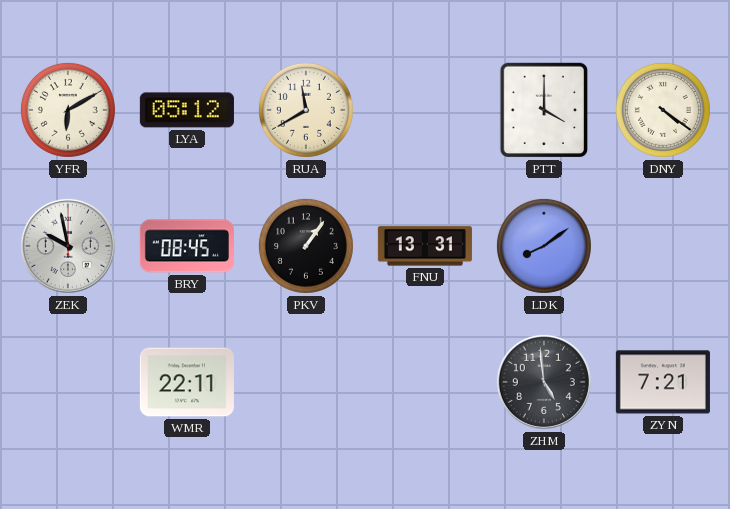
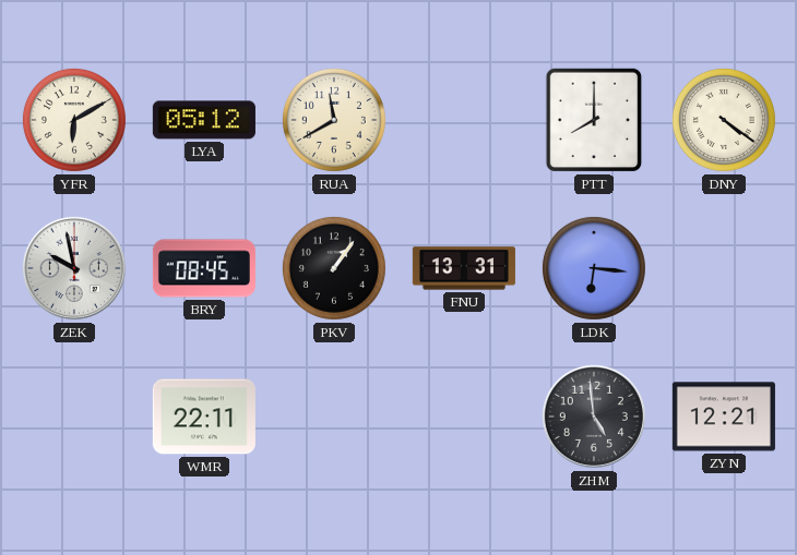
PTT: 4:00 -> 8:00
LDK: 8:09 -> 6:16
ZYN: 7:21 -> 12:21
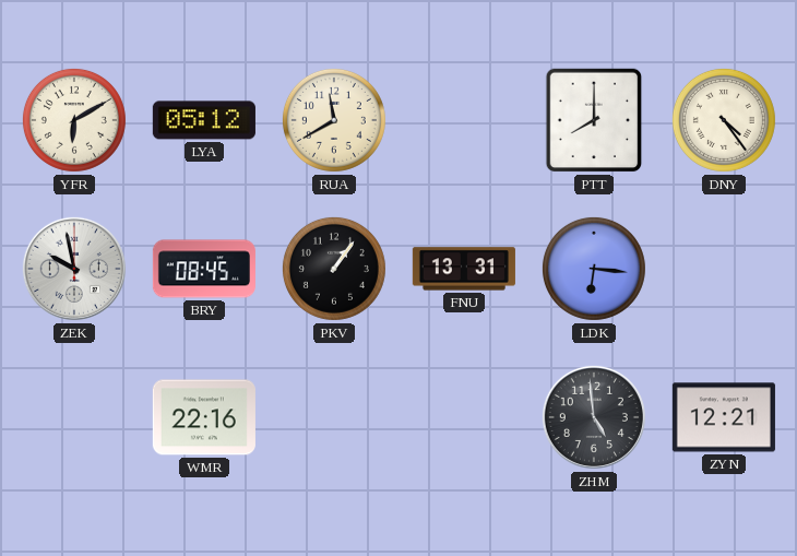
DNY: 4:21 -> 4:24
WMR: 22:11 -> 22:16
